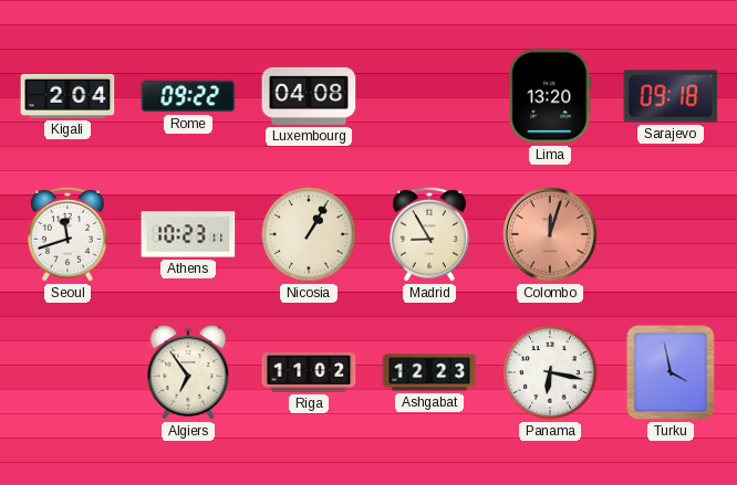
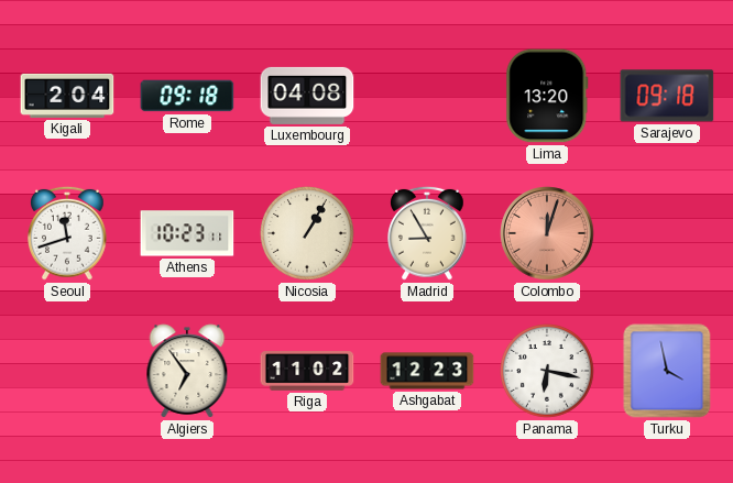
Rome: 09:22 -> 09:18
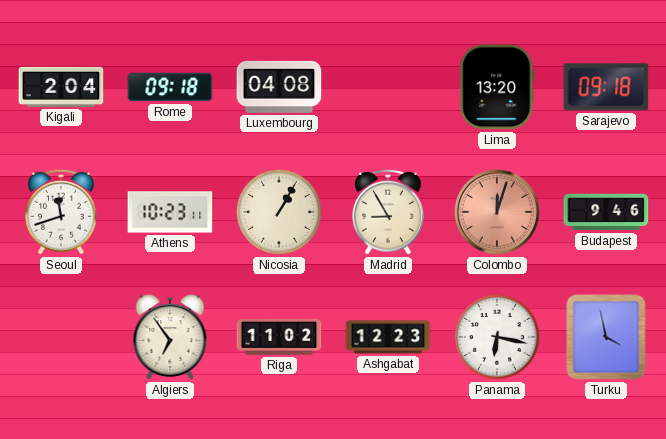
Budapest: none -> 9:46
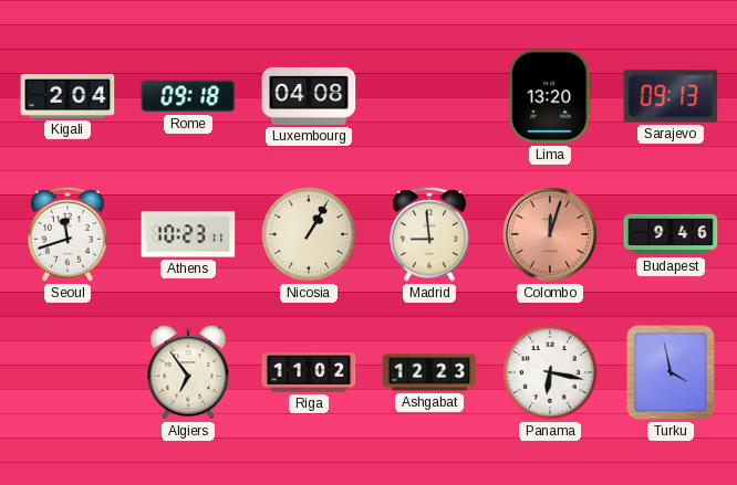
Sarajevo: 09:18 -> 09:13
Madrid: 8:55 -> 8:59
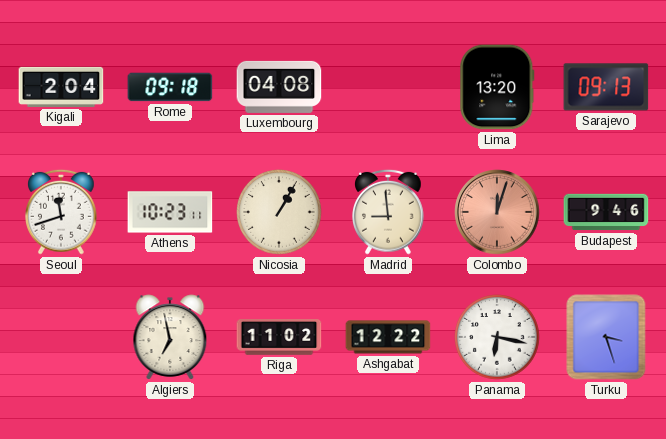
Algiers: 6:54 -> 6:58
Ashgabat: 12:23 -> 12:22
Turku: 3:58 -> 3:27
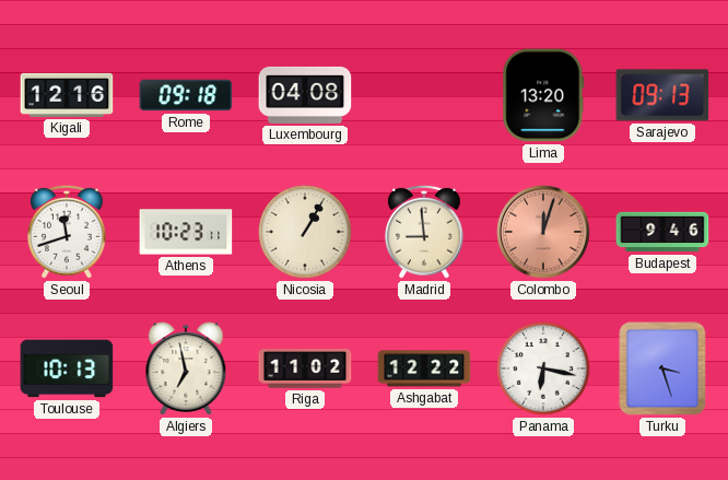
Kigali: 2:04 -> 12:16
Toulouse: none -> 10:13
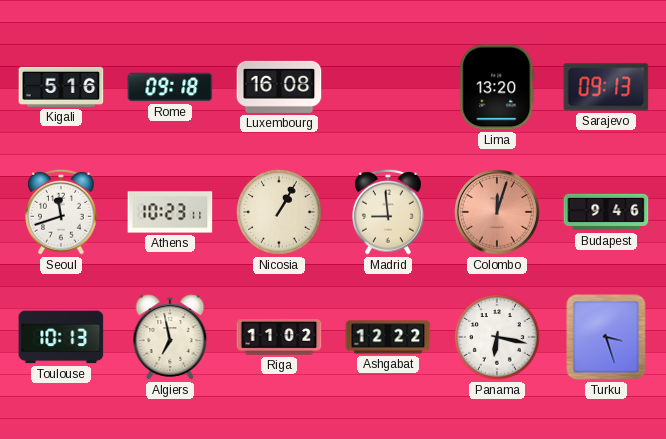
Kigali: 12:16 -> 5:16
Luxembourg: 04:08 -> 16:08
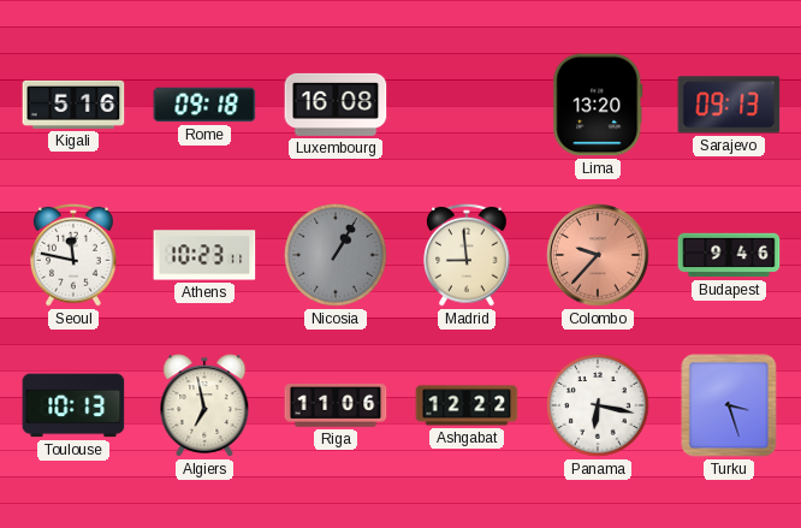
Seoul: 11:42 -> 11:47
Nicosia dial: cream -> grey
Colombo: 12:03 -> 9:37
Riga: 11:02 -> 11:06
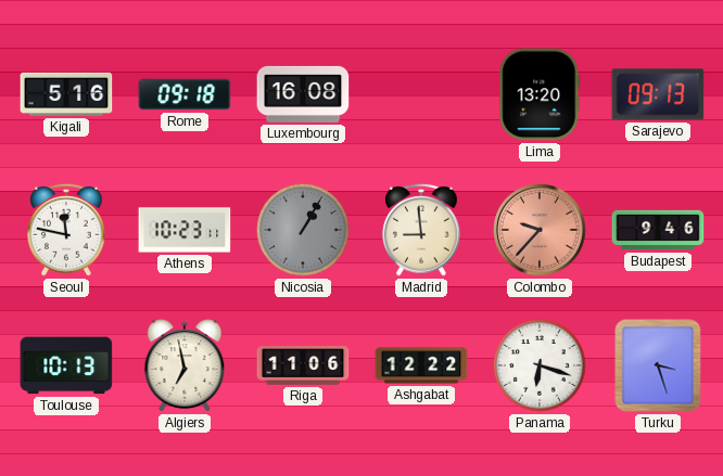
Panama: 6:17 -> 6:18
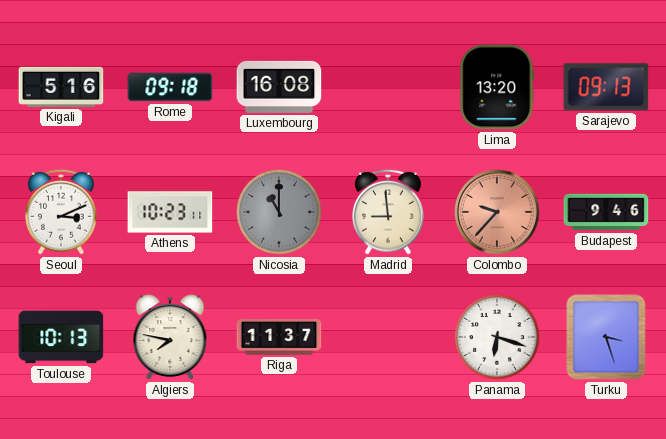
Seoul: 11:47 -> 3:11
Nicosia: 1:05 -> 11:00
Algiers: 6:58 -> 7:47
Riga: 11:06 -> 11:37
Ashgabat: 12:22 -> none
